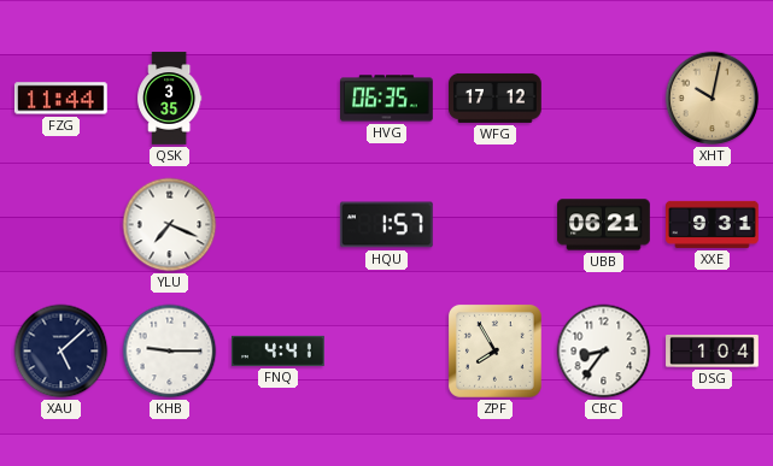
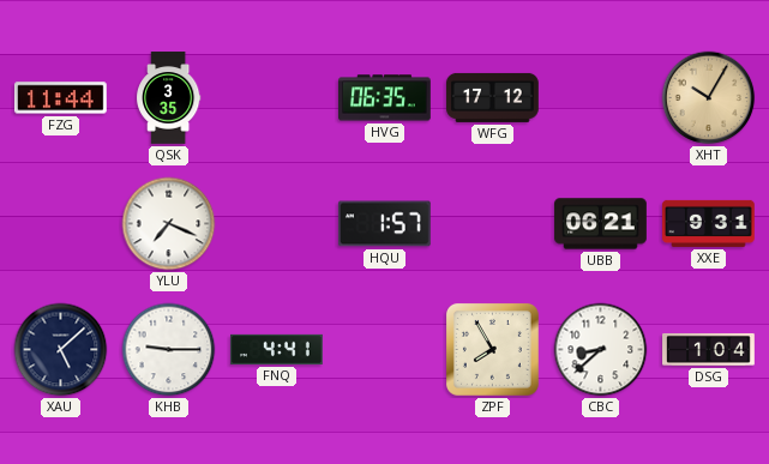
XHT: 10:02 -> 10:05
CBC: 8:36 -> 8:38
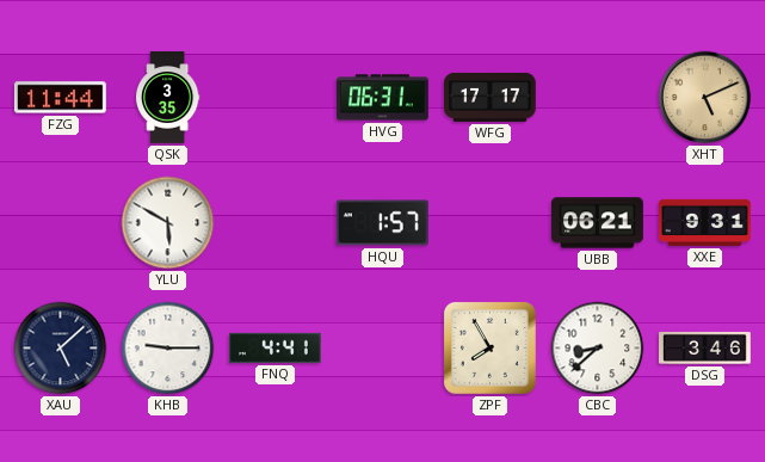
HVG: 06:35 -> 06:31
WFG: 17:12 -> 17:17
XHT: 10:05 -> 5:11
YLU: 7:19 -> 5:50
DSG: 1:04 -> 3:46
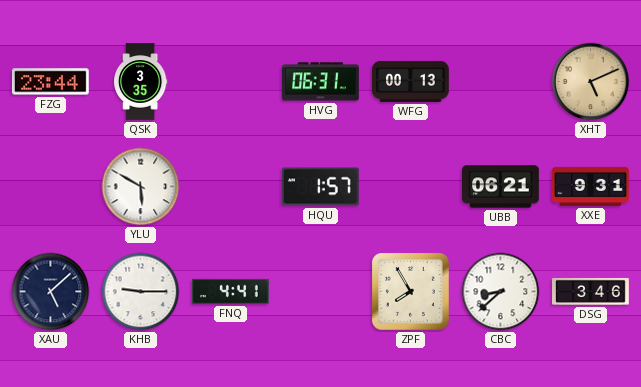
FZG: 11:44 -> 23:44
WFG: 17:17 -> 00:13
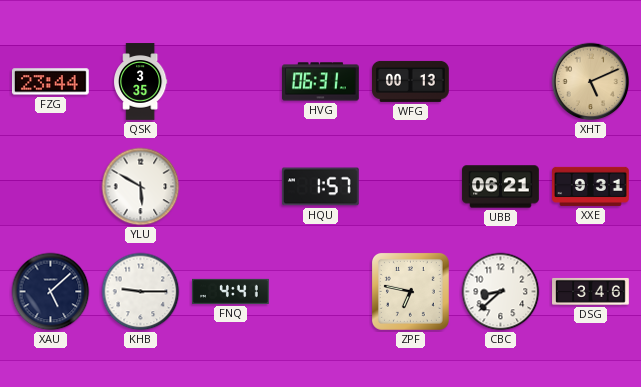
ZPF: 7:55 -> 6:47
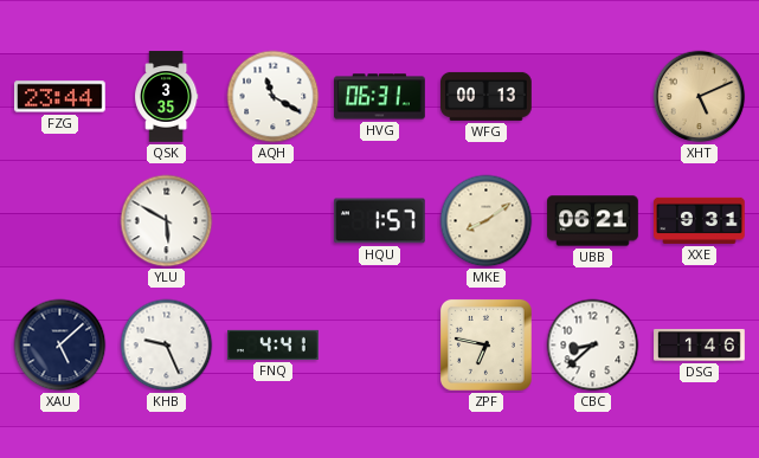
AQH: none -> 11:20
MKE: none -> 8:09
KHB: 9:15 -> 9:26
DSG: 3:46 -> 1:46
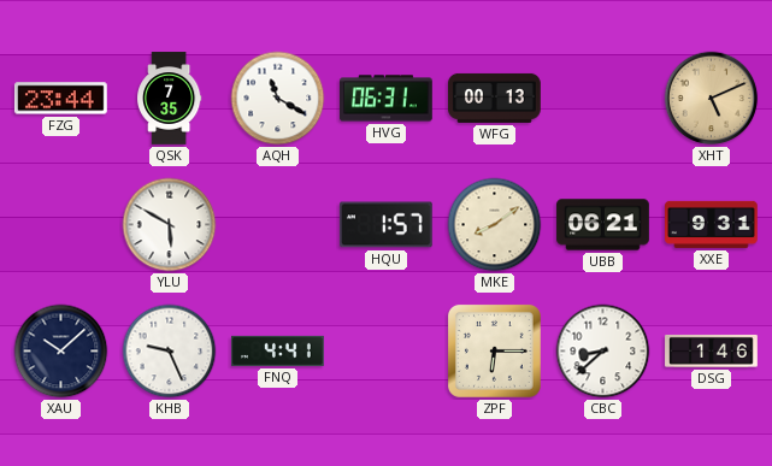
QSK: 3:35 -> 7:35
XAU: 5:08 -> 10:08
ZPF: 6:47 -> 6:15
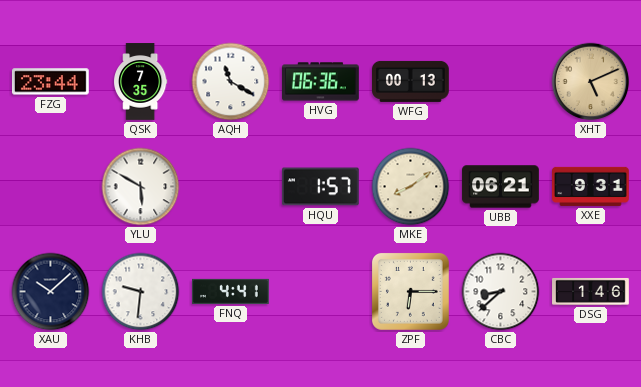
HVG: 06:31 -> 06:36
KHB: 9:26 -> 9:31
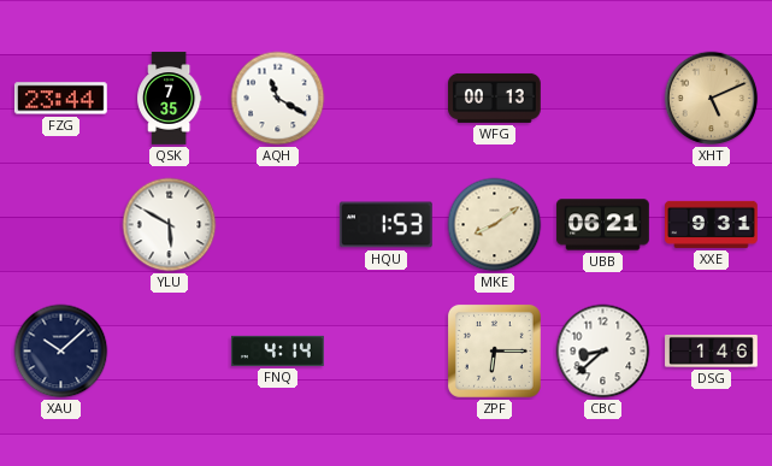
HVG: 06:36 -> none
HQU: 1:57 -> 1:53
KHB: 9:31 -> none
FNQ: 4:41 -> 4:14
